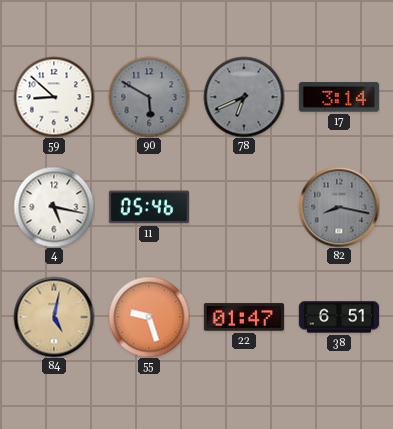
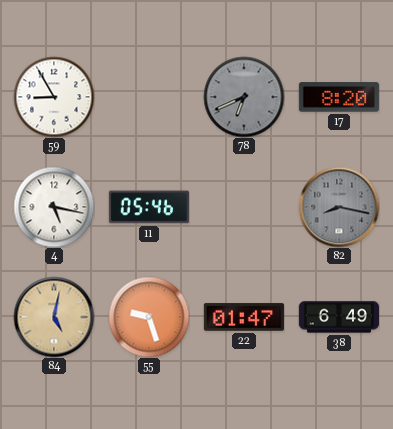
59: 8:52 -> 8:55
90: 5:50 -> none
17: 3:14 -> 8:20
38: 6:51 -> 6:49
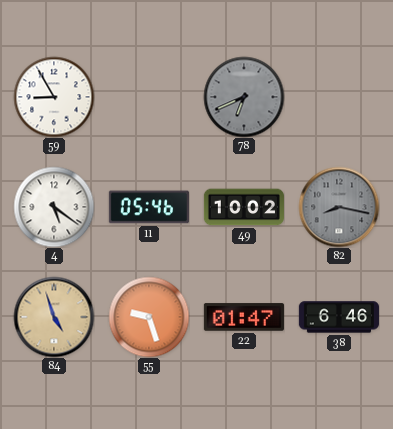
17: 8:20 -> none
4: 5:17 -> 5:21
49: none -> 10:02
84: 5:02 -> 4:57
38: 6:49 -> 6:46
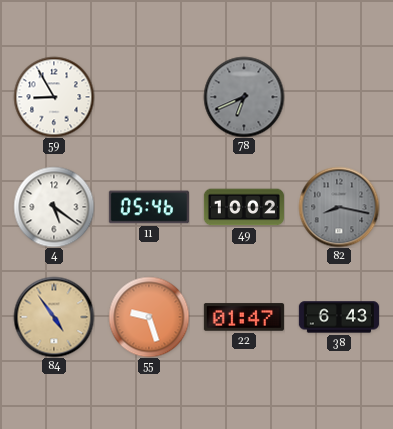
84: 4:57 -> 4:54
38: 6:46 -> 6:43
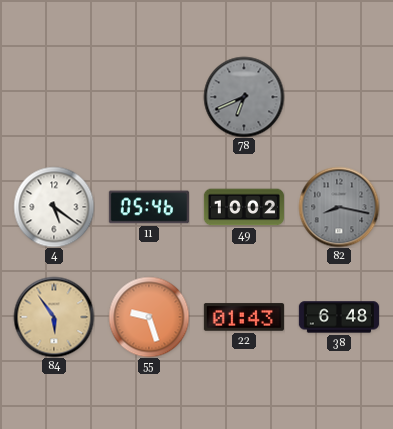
59: 8:55 -> none
84: 4:54 -> 5:54
22: 01:47 -> 01:43
38: 6:43 -> 6:48
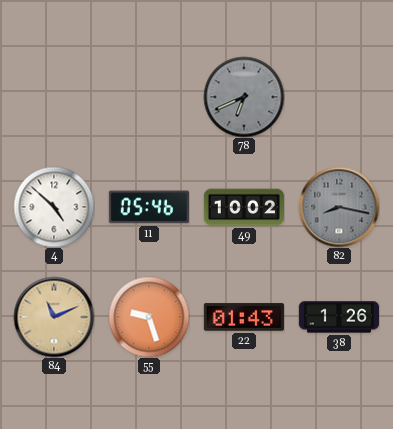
4: 5:21 -> 4:52
84: 5:54 -> 11:11
38: 6:48 -> 1:26
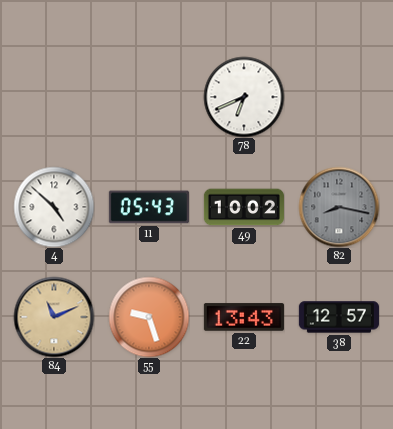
78 dial: grey -> white
11: 05:46 -> 05:43
22: 01:43 -> 13:43
38: 1:26 -> 12:57
